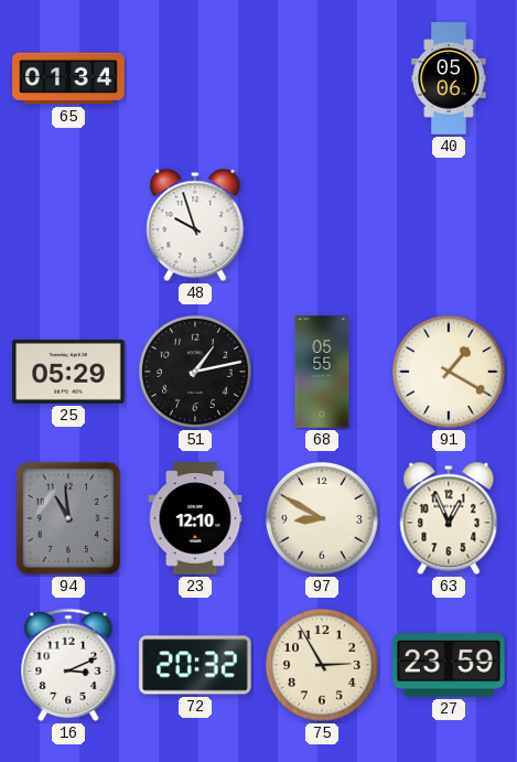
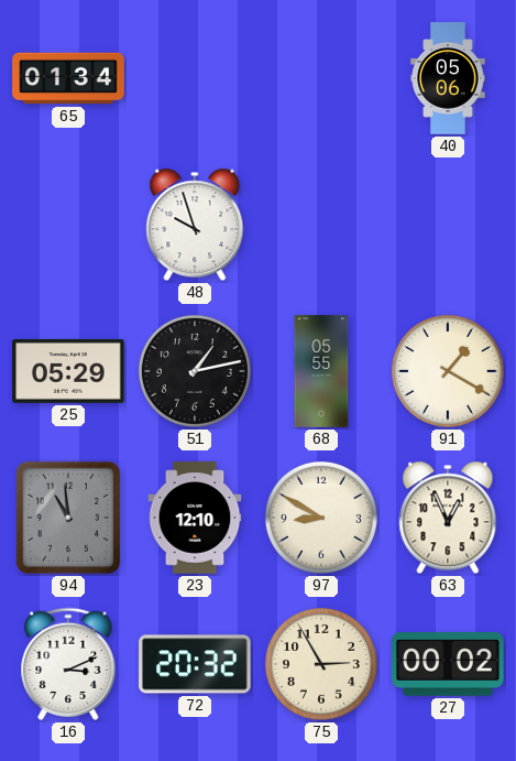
27: 23:59 -> 00:02
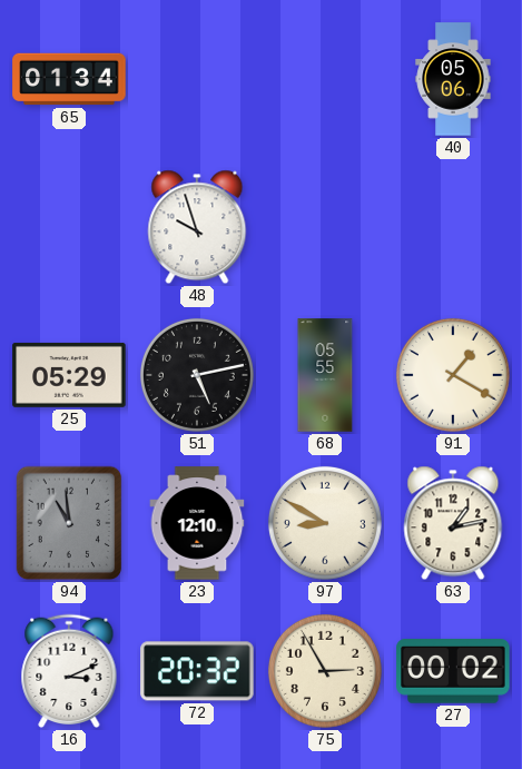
51: 1:13 -> 5:13
63: 12:56 -> 1:13
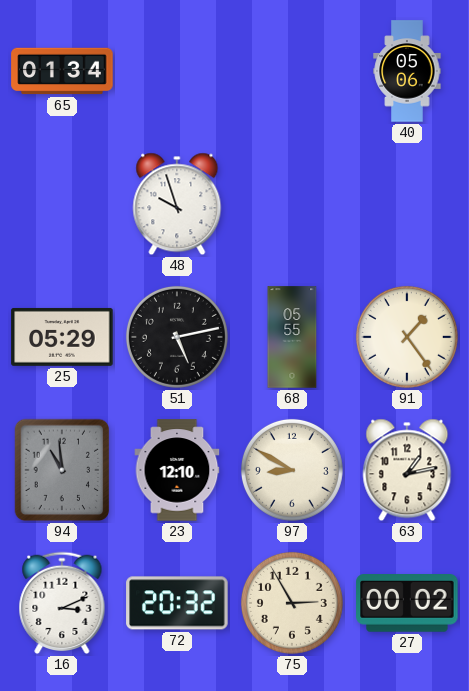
91: 1:20 -> 1:24
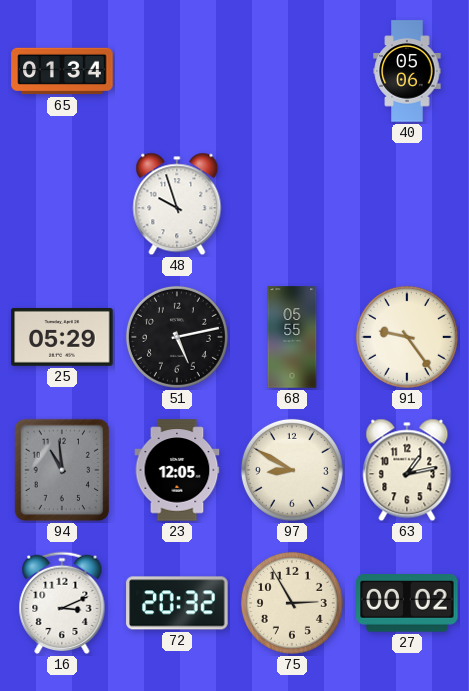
91: 1:24 -> 9:24
23: 12:10 -> 12:05
